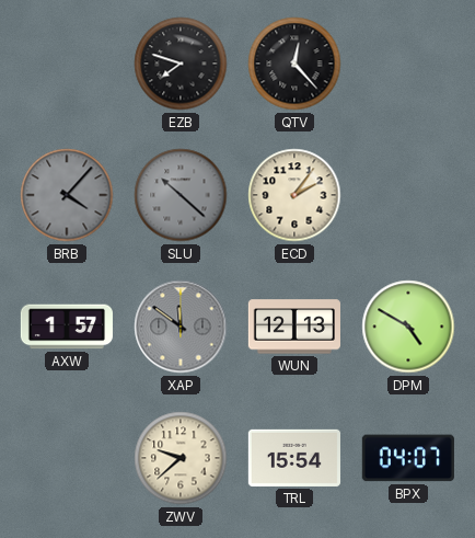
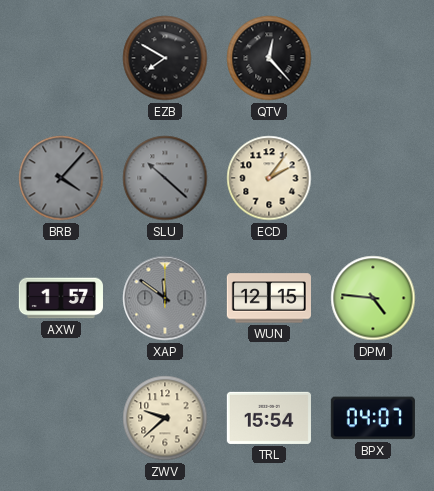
EZB: 7:48 -> 7:50
WUN: 12:13 -> 12:15
DPM: 4:50 -> 4:46
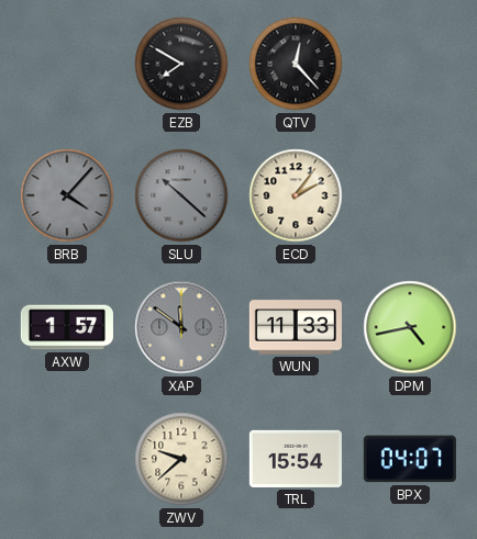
WUN: 12:15 -> 11:33
DPM: 4:46 -> 4:43
